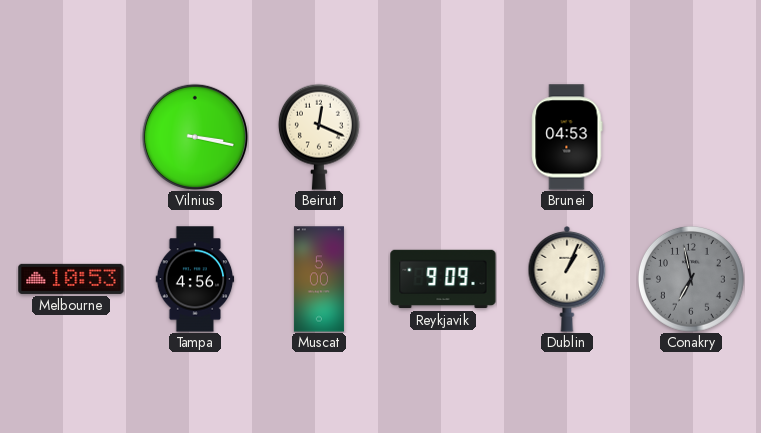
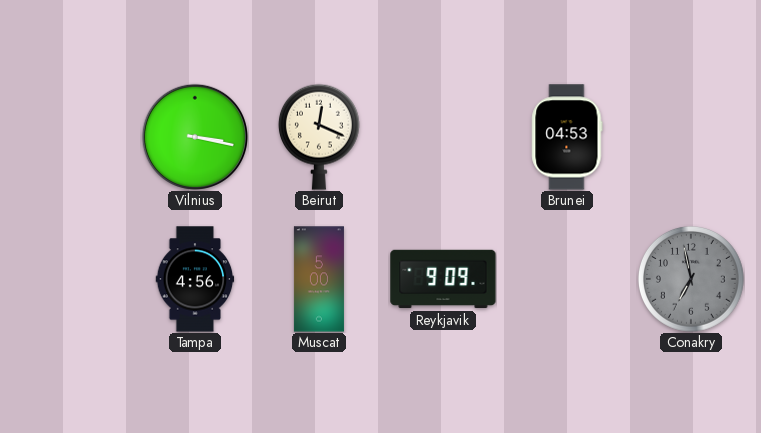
Melbourne: 10:53 -> none
Dublin: 1:04 -> none
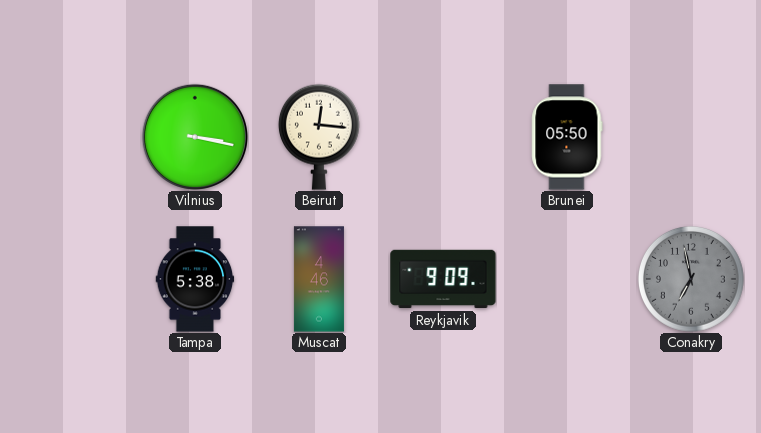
Beirut: 12:19 -> 12:16
Brunei: 04:53 -> 05:50
Tampa: 4:56 -> 5:38
Muscat: 5:00 -> 4:46
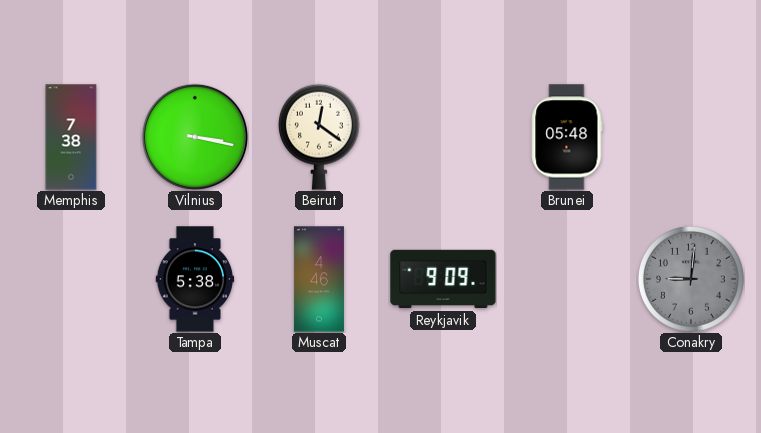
Memphis: none -> 7:38
Beirut: 12:16 -> 12:21
Brunei: 05:50 -> 05:48
Conakry: 6:58 -> 9:01
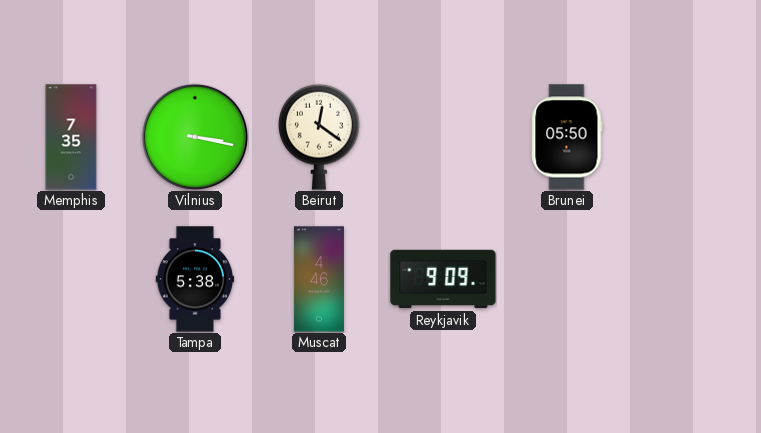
Memphis: 7:38 -> 7:35
Brunei: 05:48 -> 05:50
Conakry: 9:01 -> none
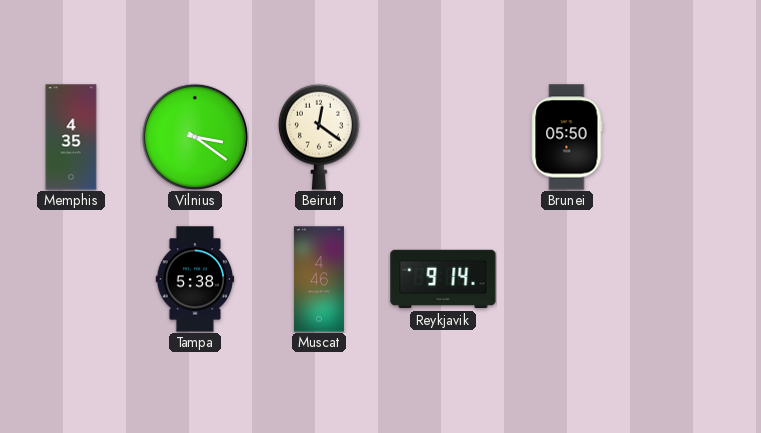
Memphis: 7:35 -> 4:35
Vilnius: 3:17 -> 3:21
Reykjavik: 9:09 -> 9:14
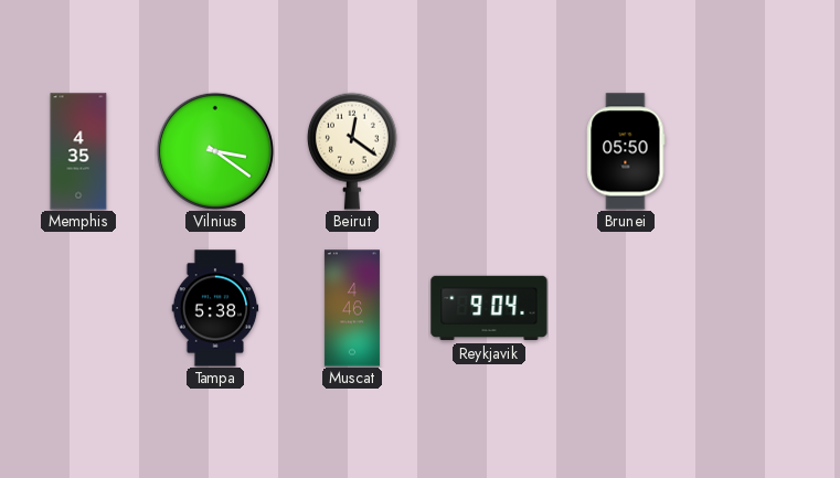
Reykjavik: 9:14 -> 9:04
